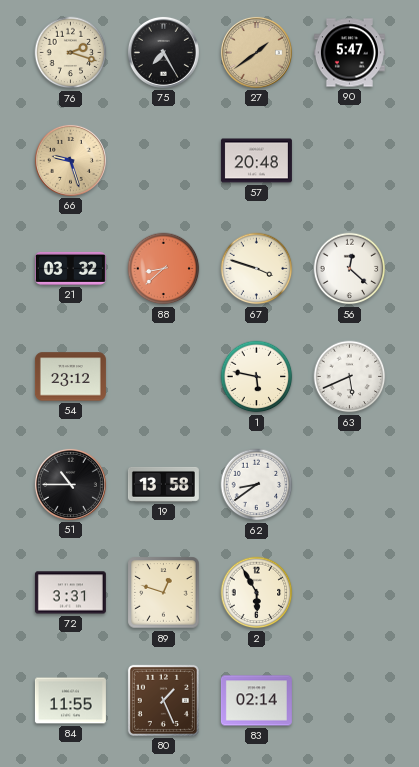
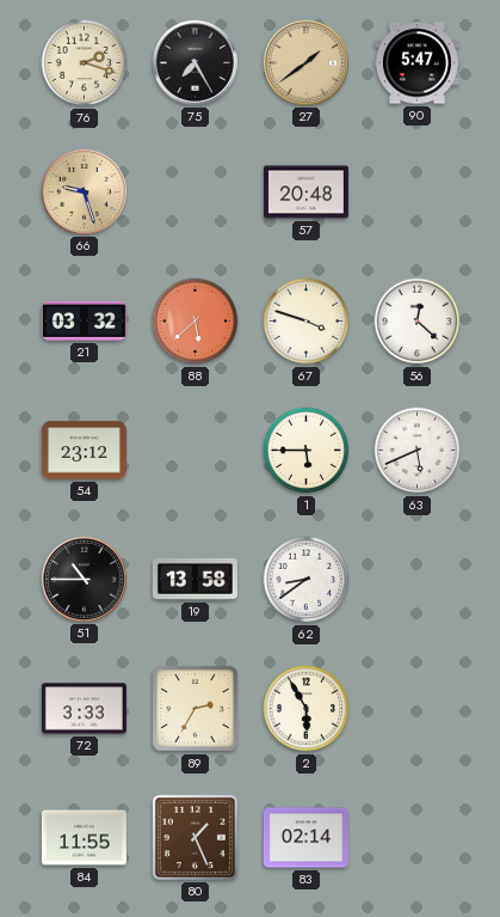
88: 8:38 -> 5:38
1: 5:47 -> 5:45
72: 3:31 -> 3:33
89: 12:48 -> 2:35
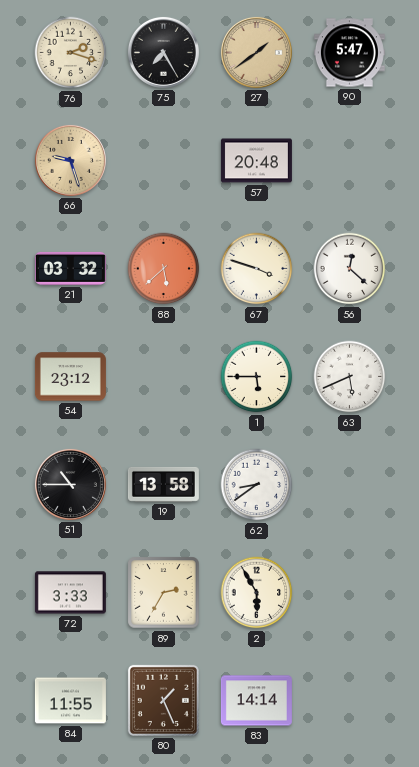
83: 02:14 -> 14:14
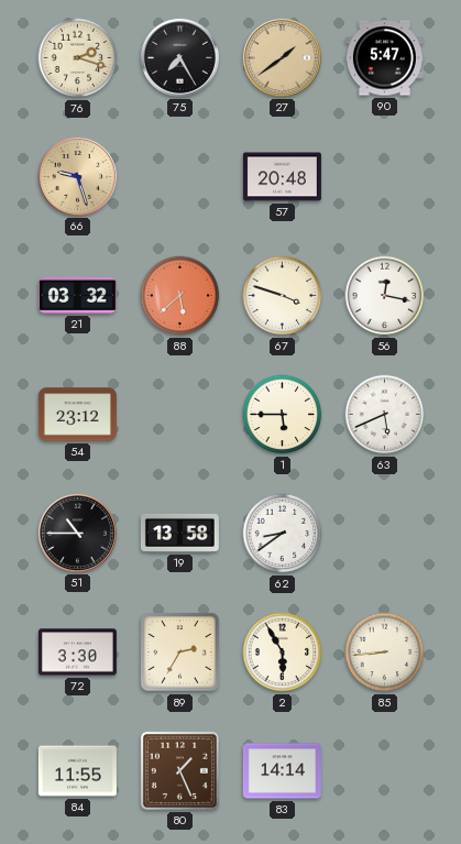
56: 12:22 -> 12:17
72: 3:33 -> 3:30
85: none -> 8:44
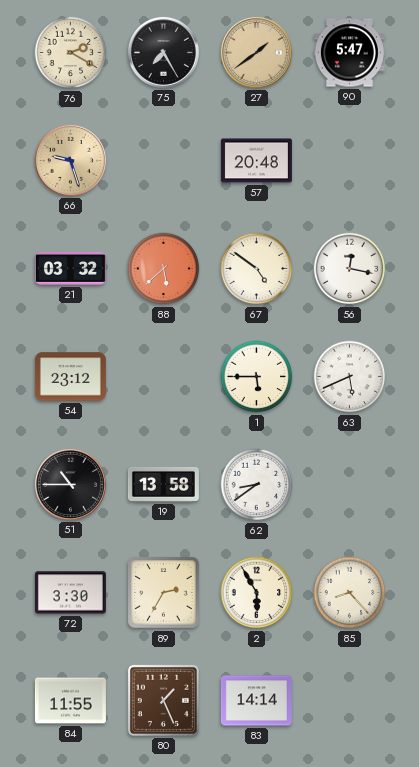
76: 2:18 -> 2:20
67: 3:48 -> 4:51
85: 8:44 -> 8:23
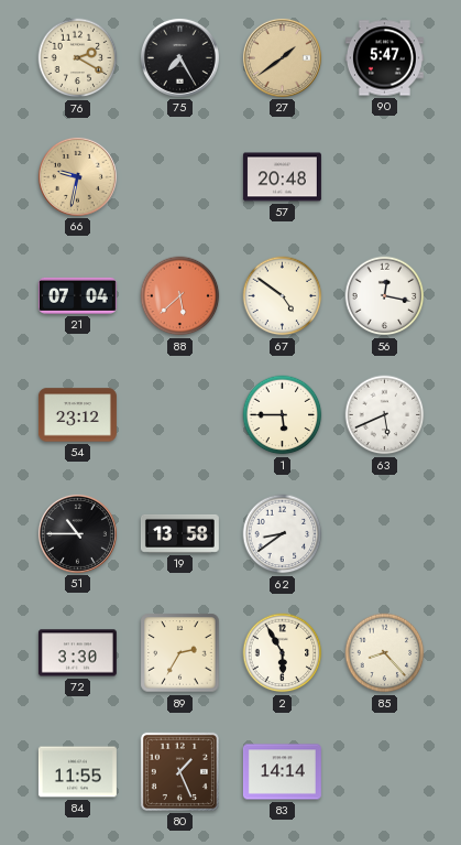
66: 9:27 -> 9:32
21: 03:32 -> 07:04
